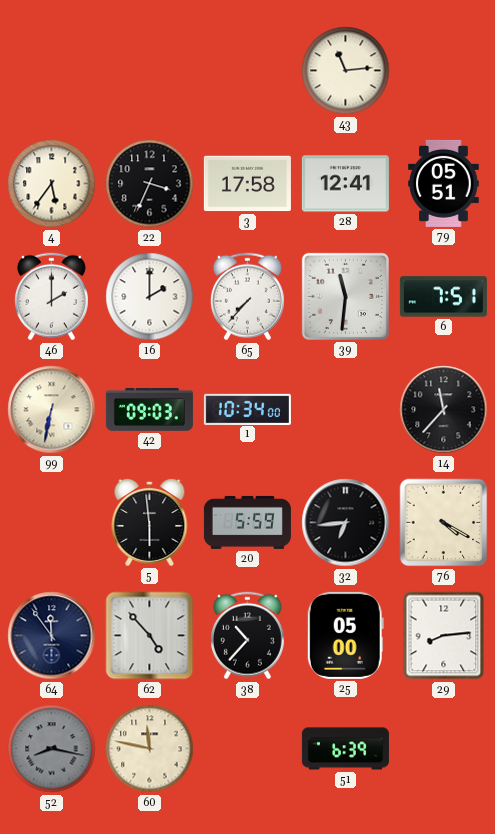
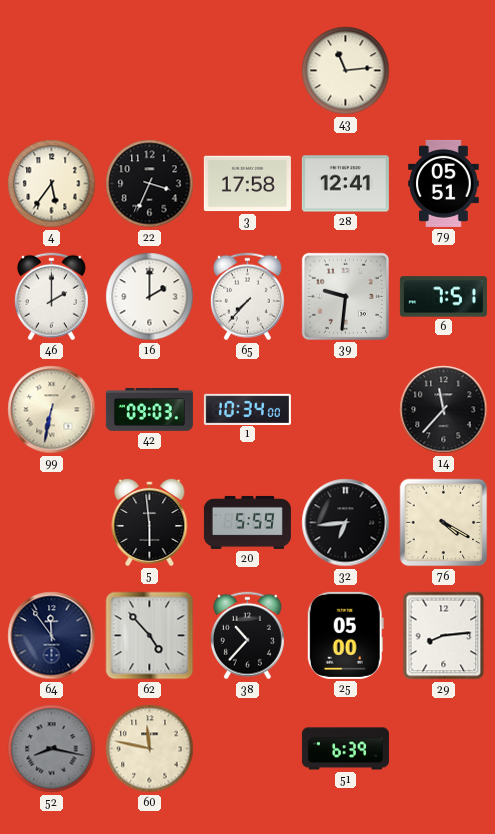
39: 11:31 -> 9:31
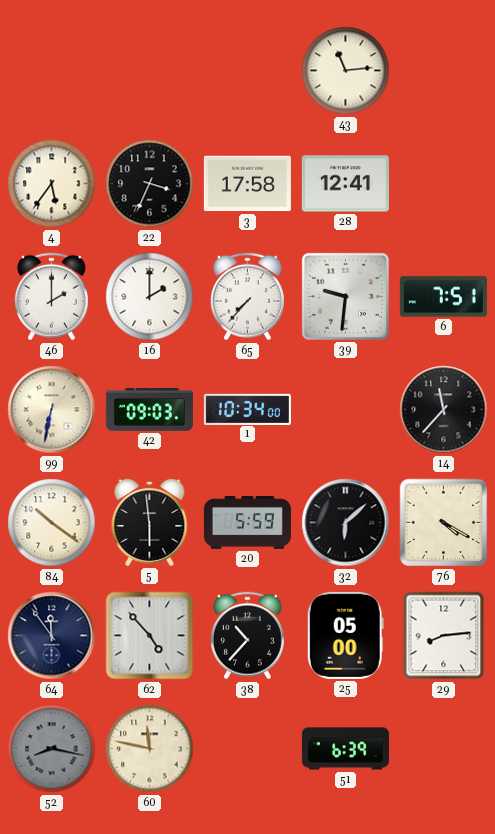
79: 05:51 -> none
84: none -> 10:21
32: 6:44 -> 6:08
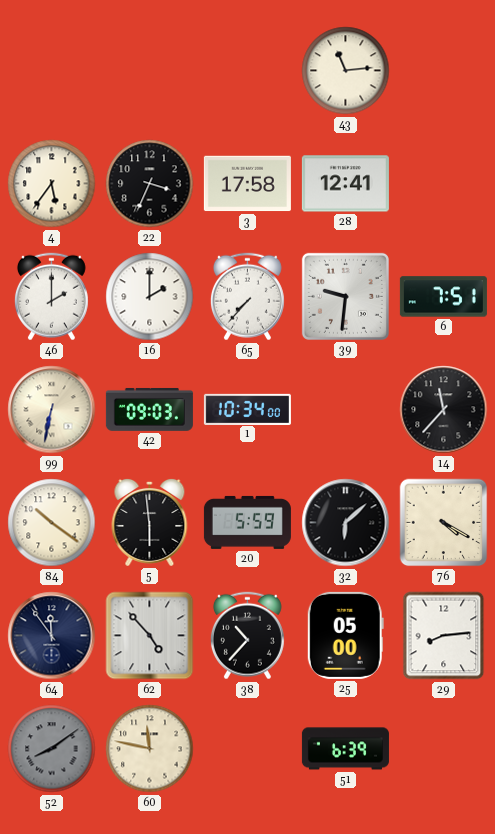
52: 8:17 -> 8:09
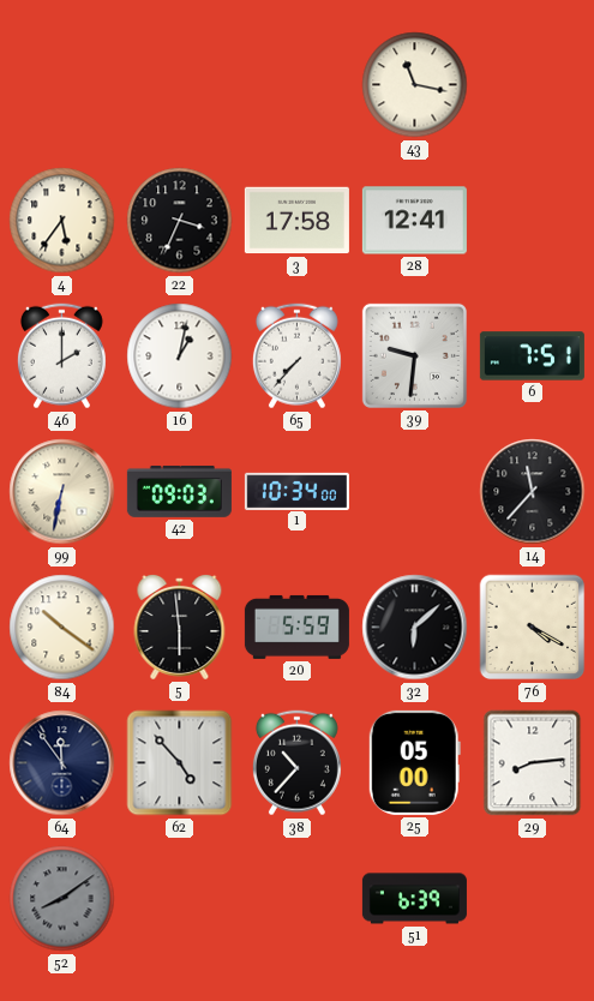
43: 11:14 -> 11:17
16: 2:00 -> 1:02
60: 11:47 -> none
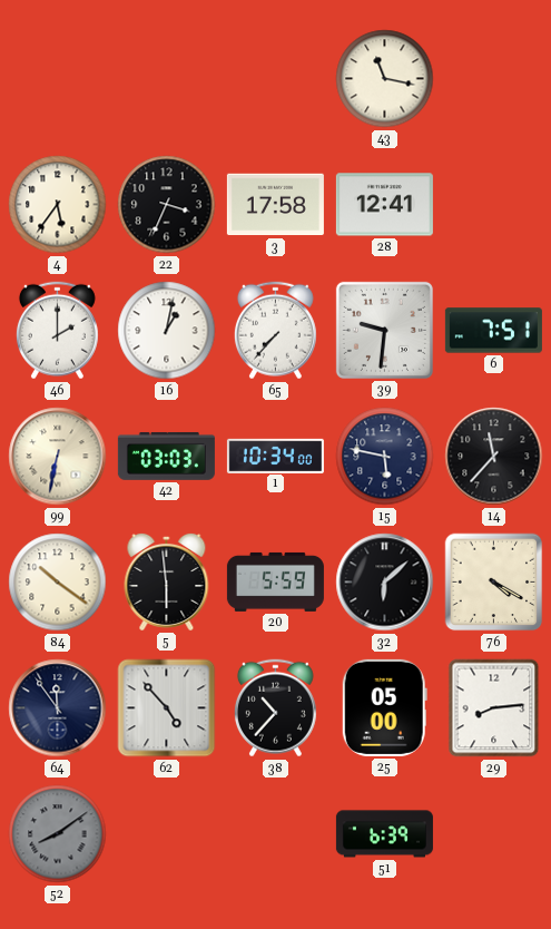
42: 09:03 -> 03:03
15: none -> 5:47
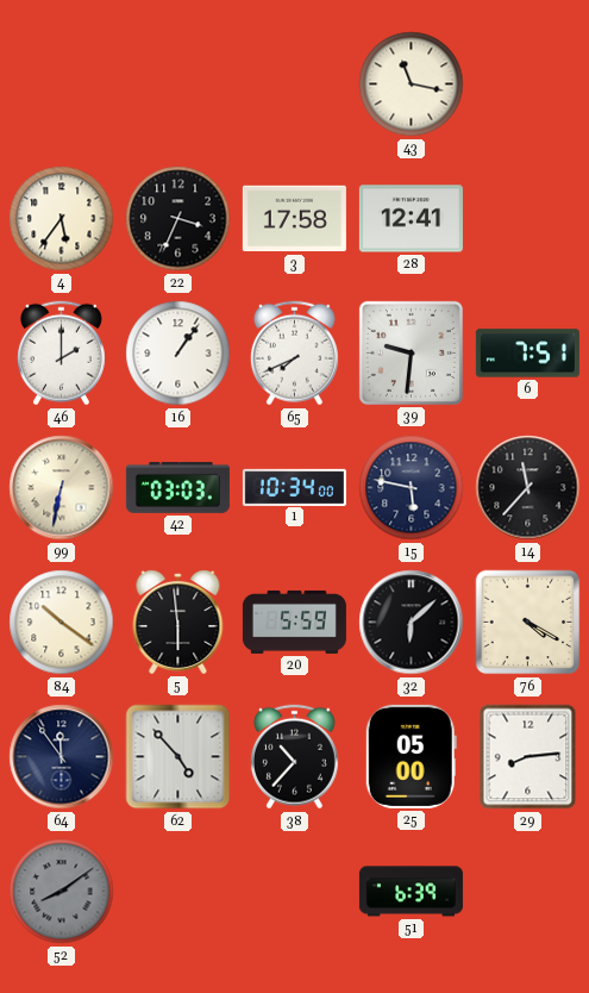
16: 1:02 -> 1:06
65: 7:37 -> 7:41
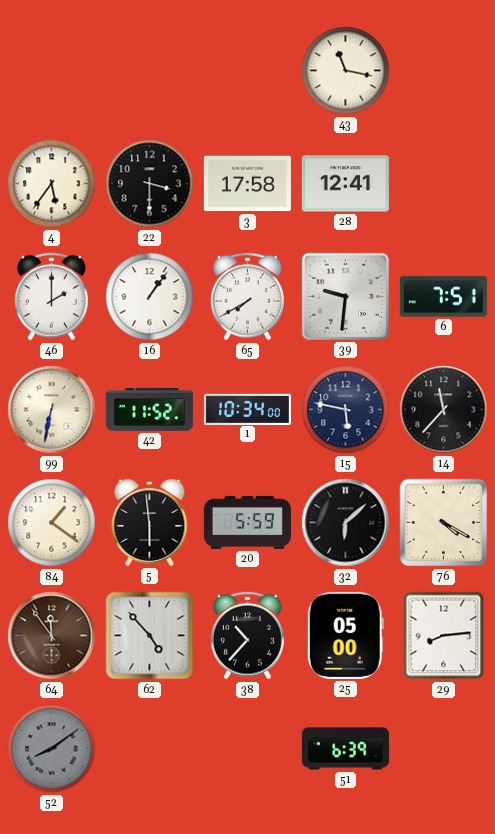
22: 3:34 -> 3:30
65: 7:41 -> 7:40
42: 03:03 -> 11:52
84: 10:21 -> 1:21
64 dial: navy -> brown
